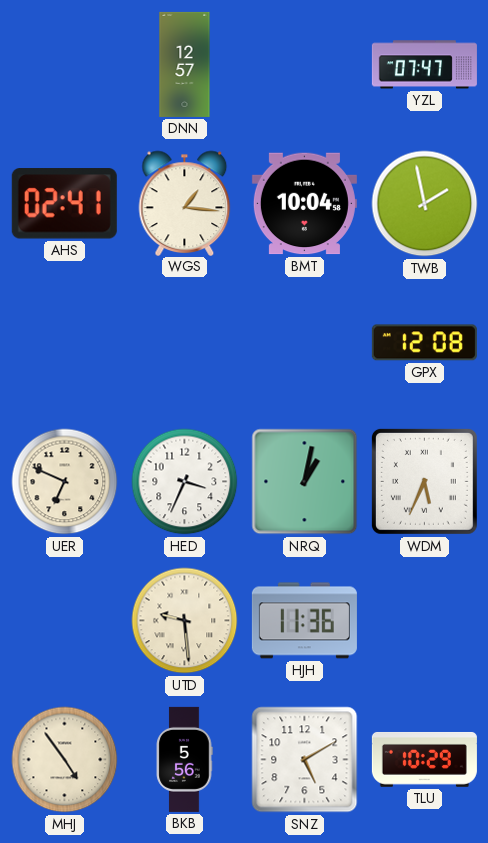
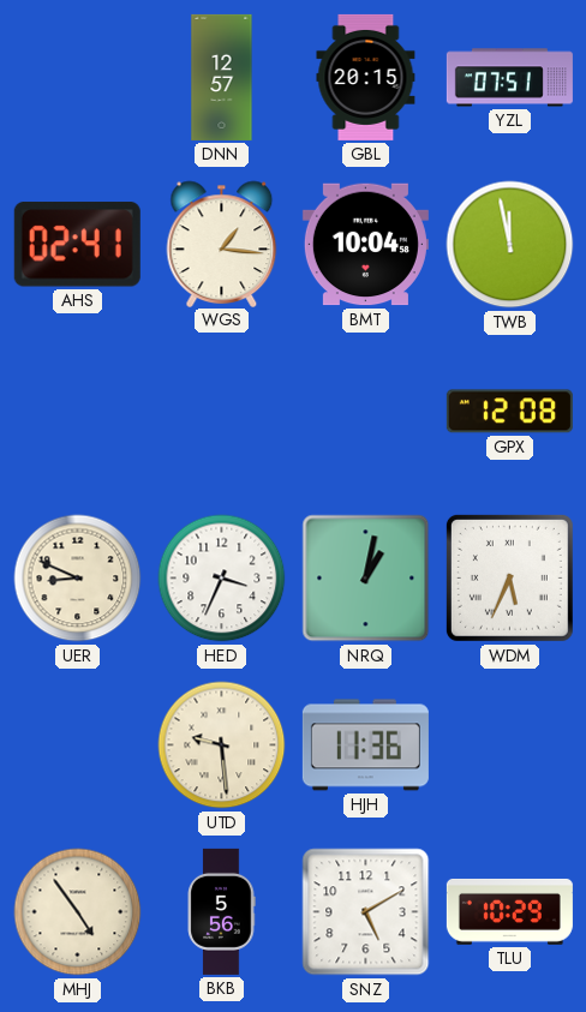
GBL: none -> 20:15
YZL: 07:47 -> 07:51
TWB: 1:58 -> 11:58
UER: 6:49 -> 8:49
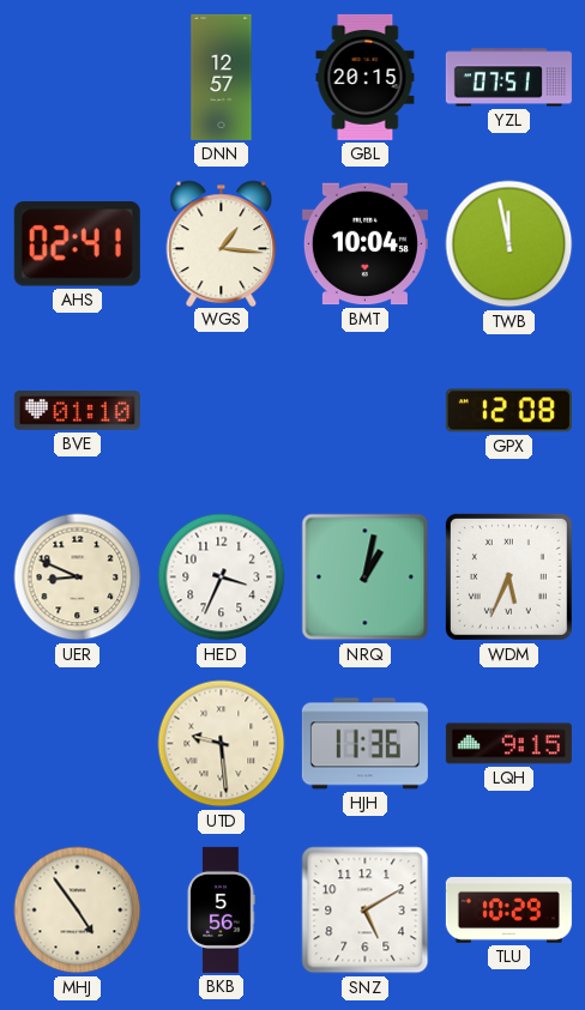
BVE: none -> 01:10
LQH: none -> 9:15
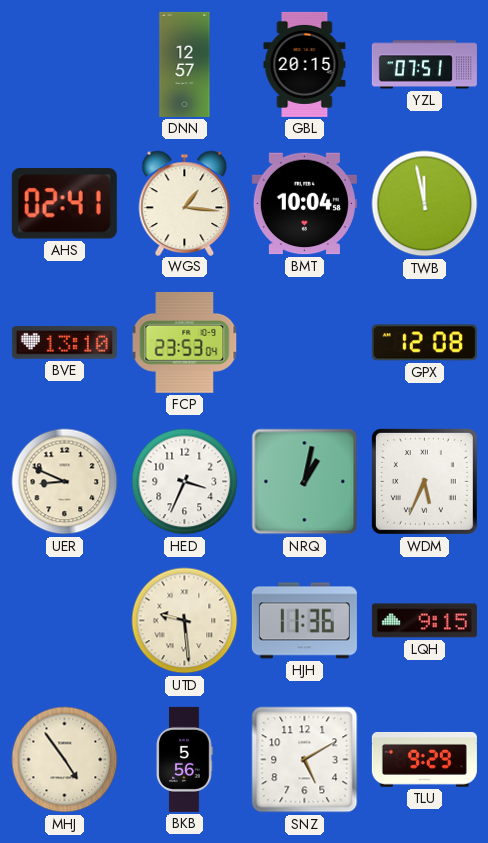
BVE: 01:10 -> 13:10
FCP: none -> 23:53
TLU: 10:29 -> 9:29
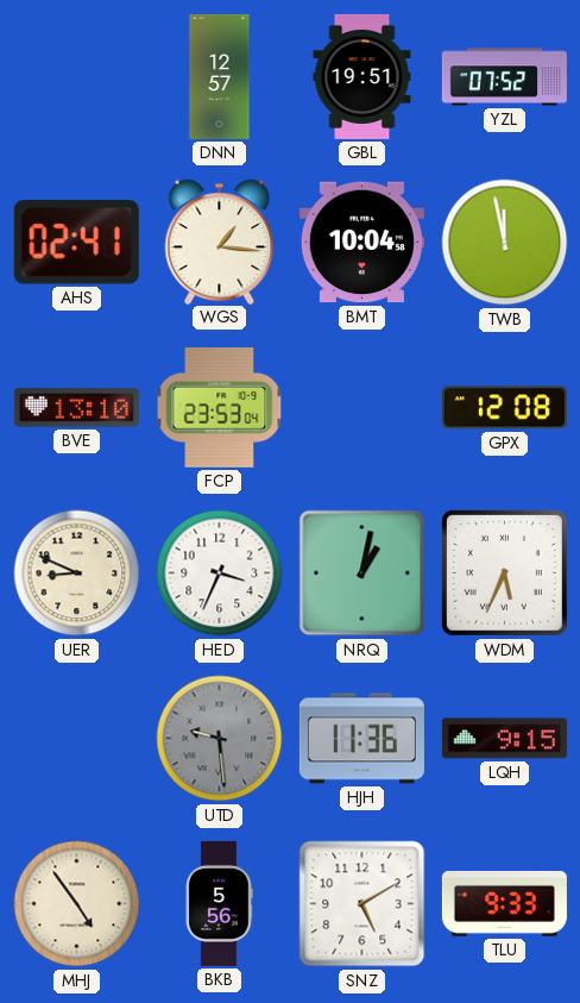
GBL: 20:15 -> 19:51
YZL: 07:51 -> 07:52
UTD dial: cream -> grey
TLU: 9:29 -> 9:33
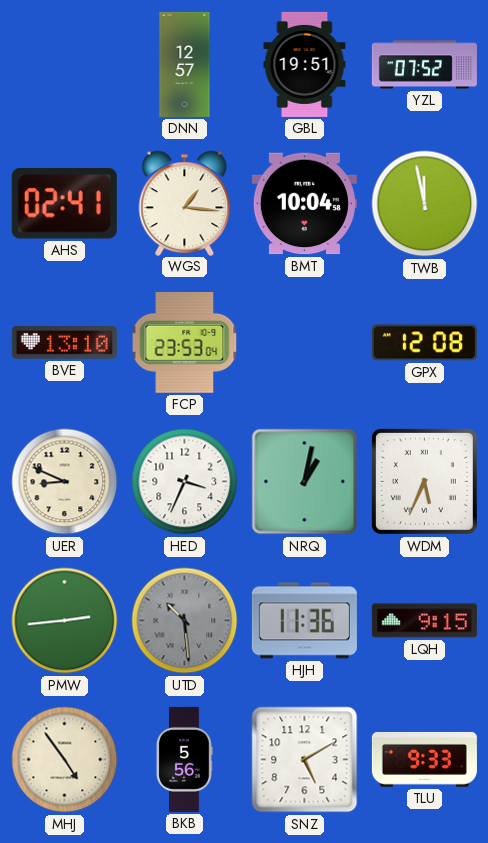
PMW: none -> 2:44
UTD: 9:29 -> 10:29
